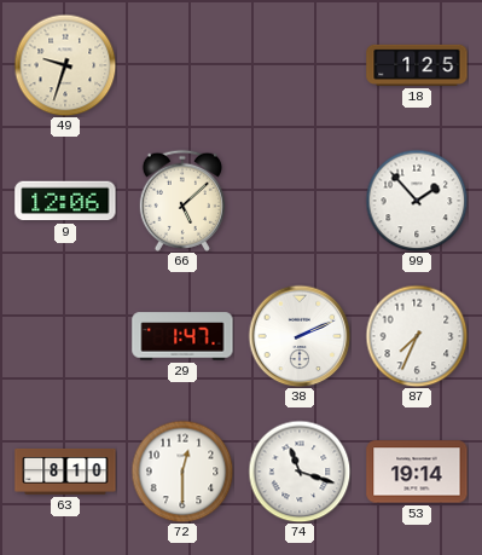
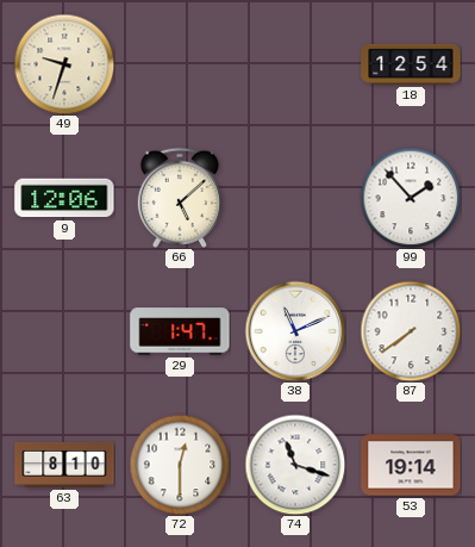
18: 1:25 -> 12:54
38: 2:11 -> 11:11
87: 7:34 -> 7:39
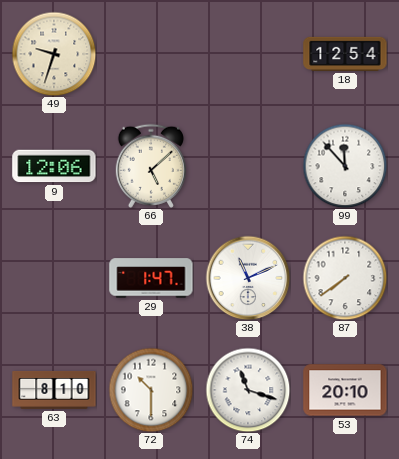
99: 1:53 -> 11:53
72: 12:30 -> 10:30
53: 19:14 -> 20:10
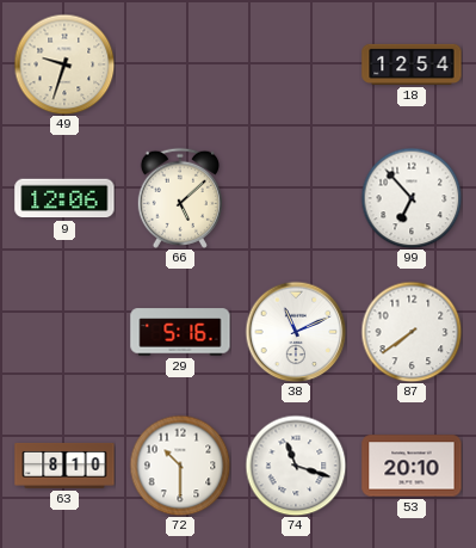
99: 11:53 -> 6:53
29: 1:47 -> 5:16
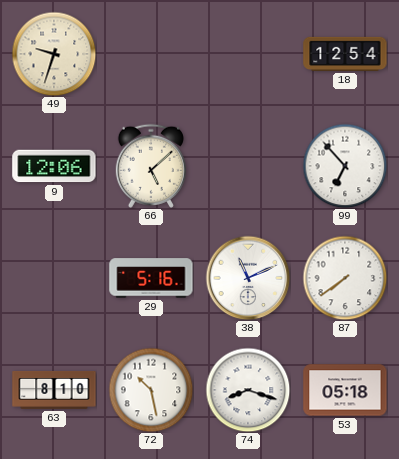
72: 10:30 -> 10:28
74: 11:18 -> 8:18
53: 20:10 -> 05:18
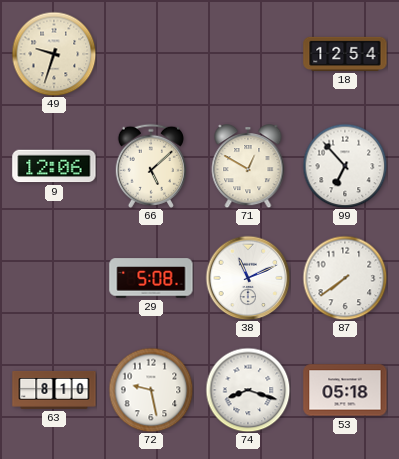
71: none -> 12:50
29: 5:16 -> 5:08
72: 10:28 -> 9:28
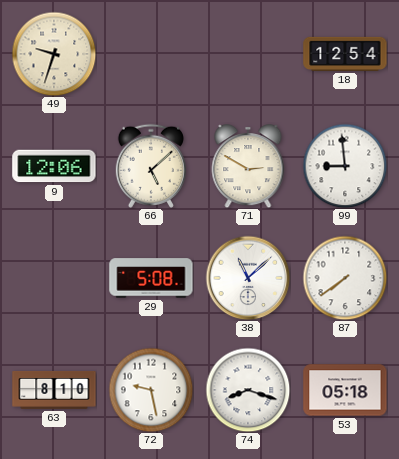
71: 12:50 -> 2:50
99: 6:53 -> 8:59
38: 11:11 -> 11:08
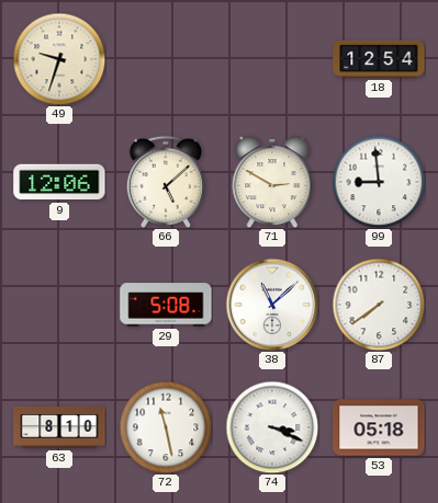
72: 9:28 -> 11:28
74: 8:18 -> 3:19
